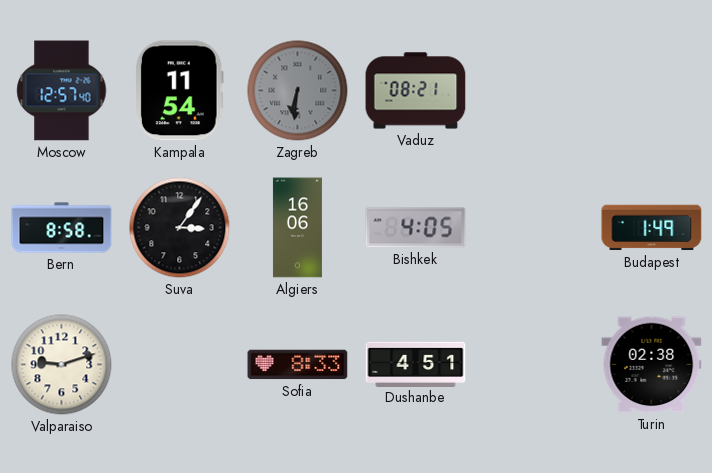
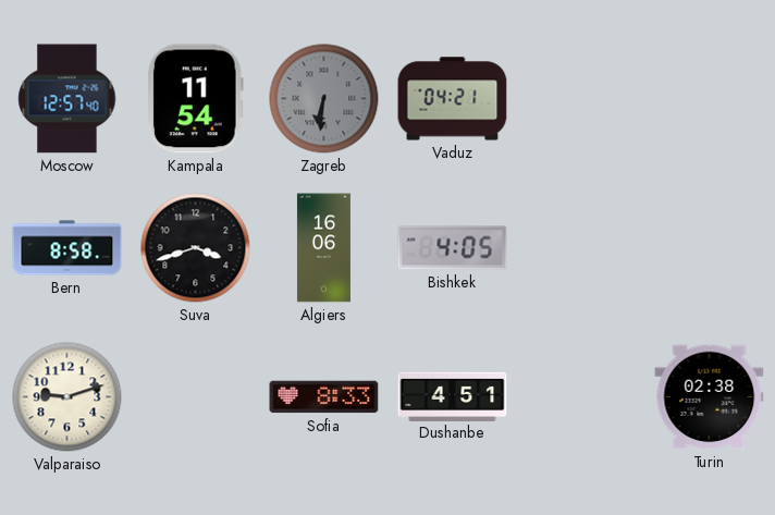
Vaduz: 08:21 -> 04:21
Suva: 3:06 -> 3:42
Budapest: 1:49 -> none
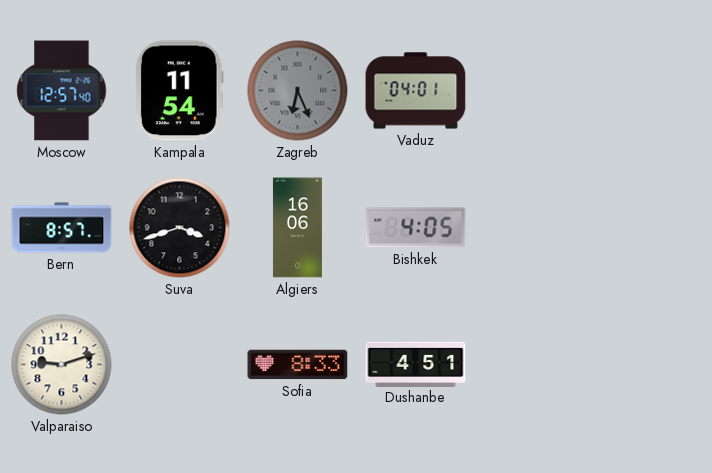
Zagreb: 6:31 -> 6:26
Vaduz: 04:21 -> 04:01
Bern: 8:58 -> 8:57
Turin: 02:38 -> none
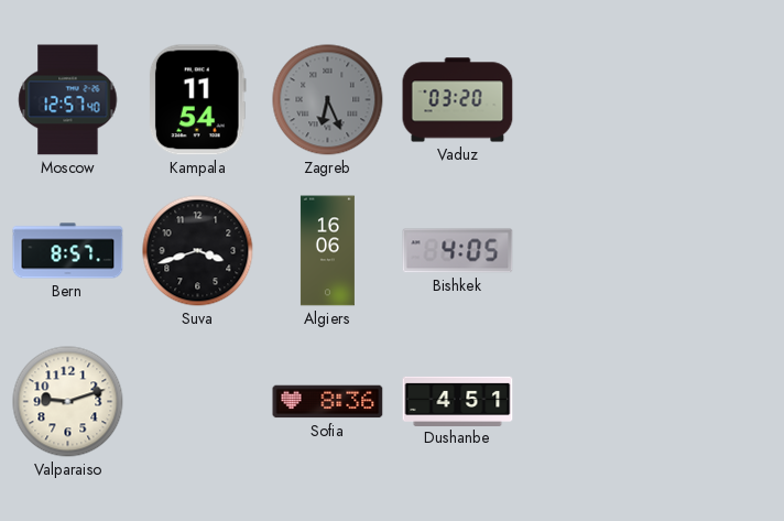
Vaduz: 04:01 -> 03:20
Sofia: 8:33 -> 8:36
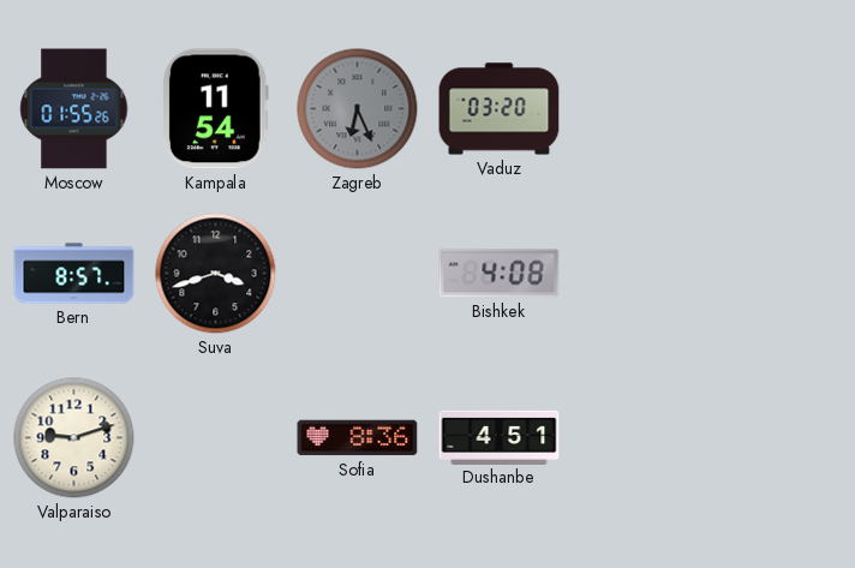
Moscow: 12:57 -> 01:55
Algiers: 16:06 -> none
Bishkek: 4:05 -> 4:08
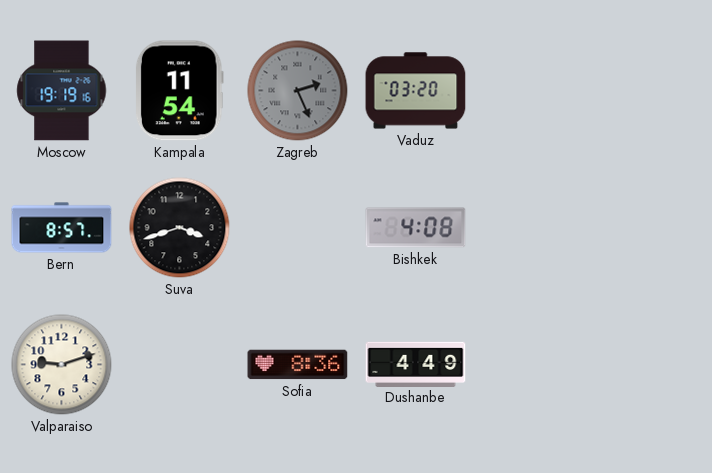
Moscow: 01:55 -> 19:19
Zagreb: 6:26 -> 2:26
Dushanbe: 4:51 -> 4:49
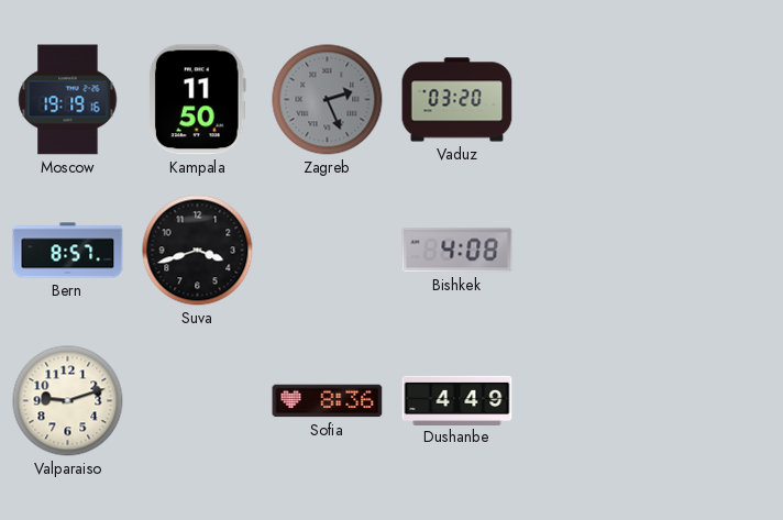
Kampala: 11:54 -> 11:50
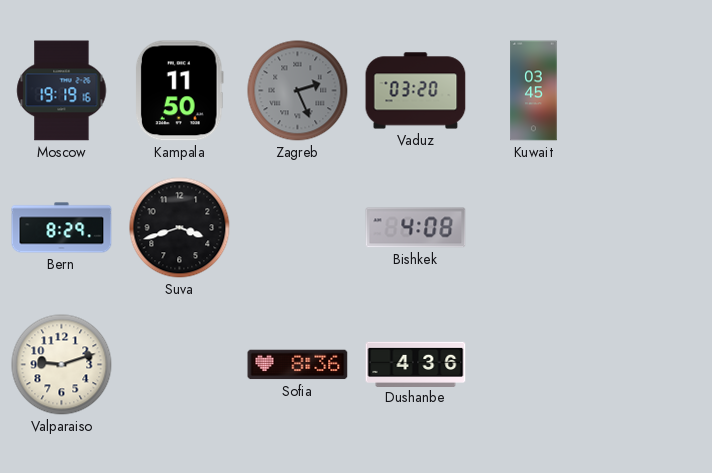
Kuwait: none -> 03:45
Bern: 8:57 -> 8:29
Dushanbe: 4:49 -> 4:36
